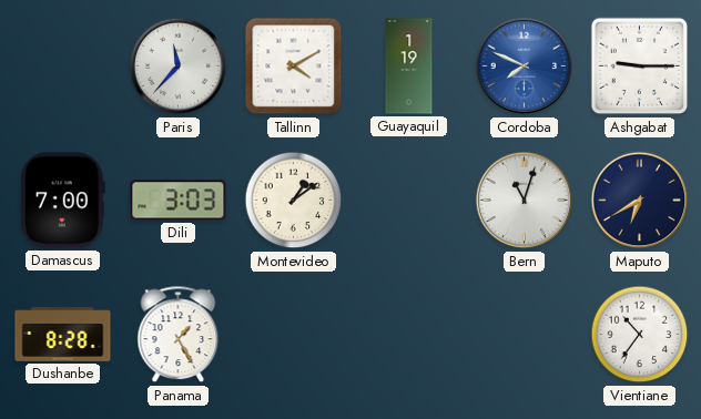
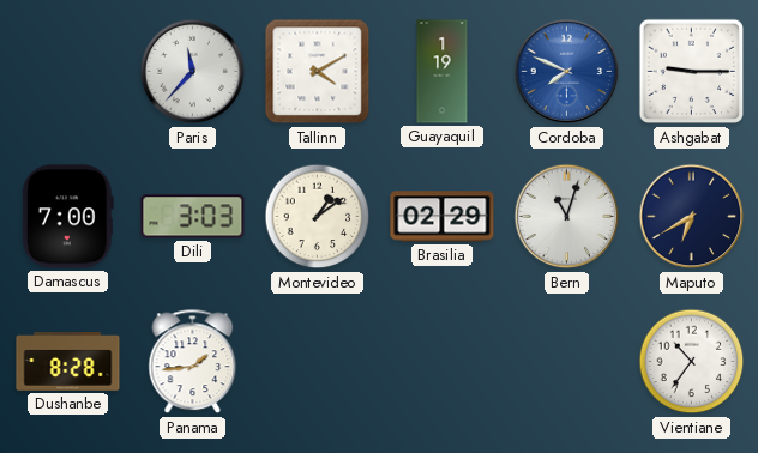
Brasilia: none -> 02:29
Panama: 1:25 -> 1:44
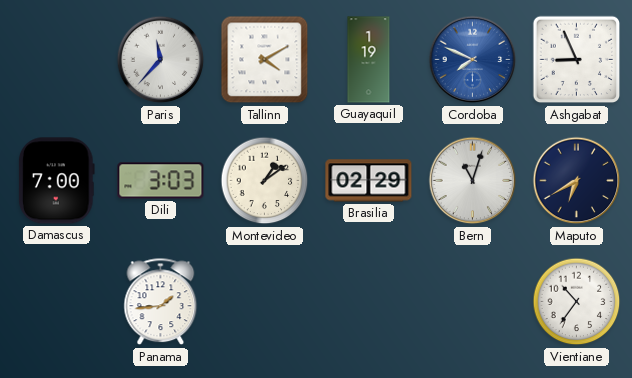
Ashgabat: 9:15 -> 8:56
Dushanbe: 8:28 -> none
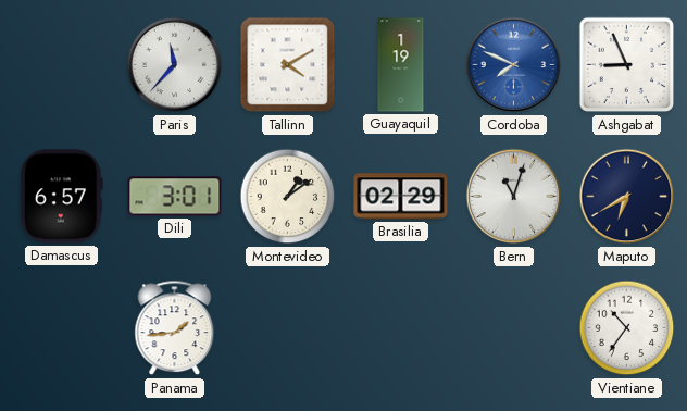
Damascus: 7:00 -> 6:57
Dili: 3:03 -> 3:01
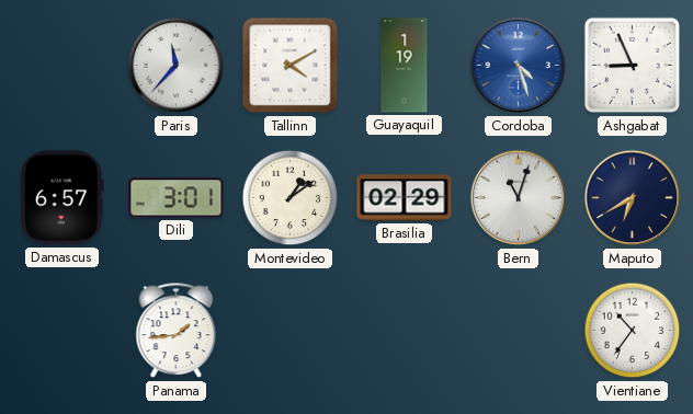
Cordoba: 7:49 -> 4:27
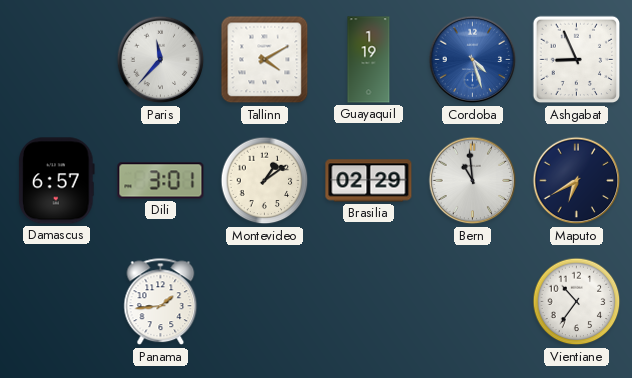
Bern: 11:03 -> 10:59
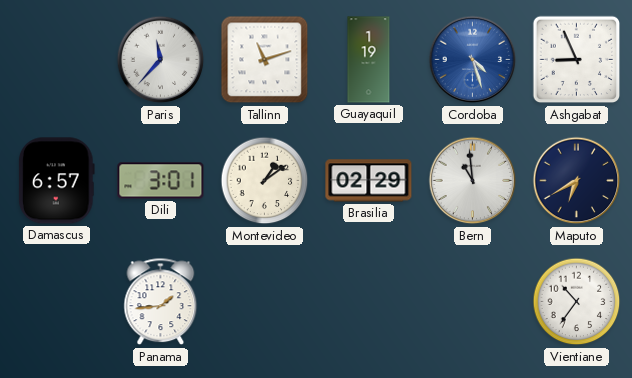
Tallinn: 4:10 -> 11:12
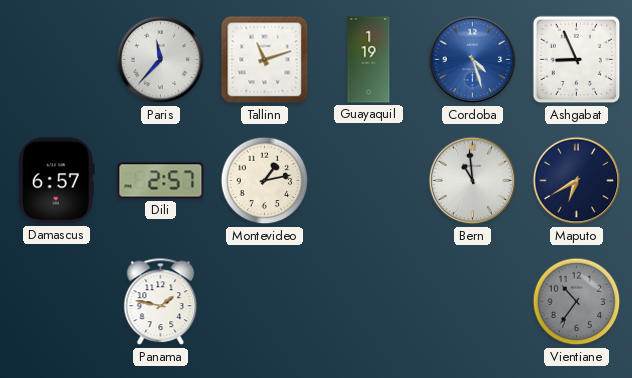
Dili: 3:01 -> 2:57
Montevideo: 1:09 -> 1:13
Brasilia: 02:29 -> none
Panama: 1:44 -> 1:47
Vientiane dial: white -> grey
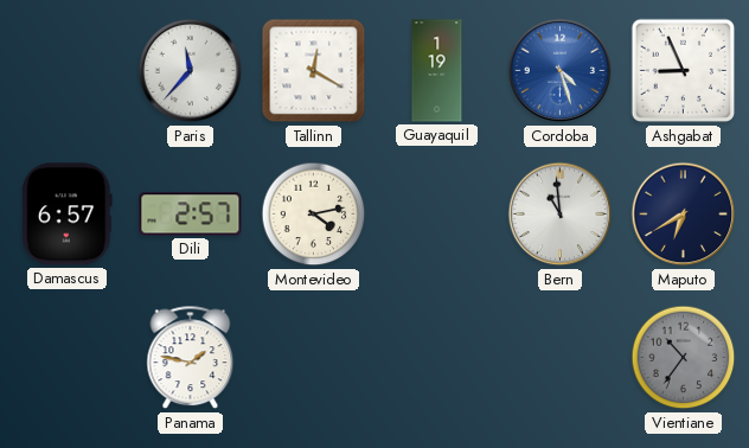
Tallinn: 11:12 -> 12:20
Montevideo: 1:13 -> 4:13
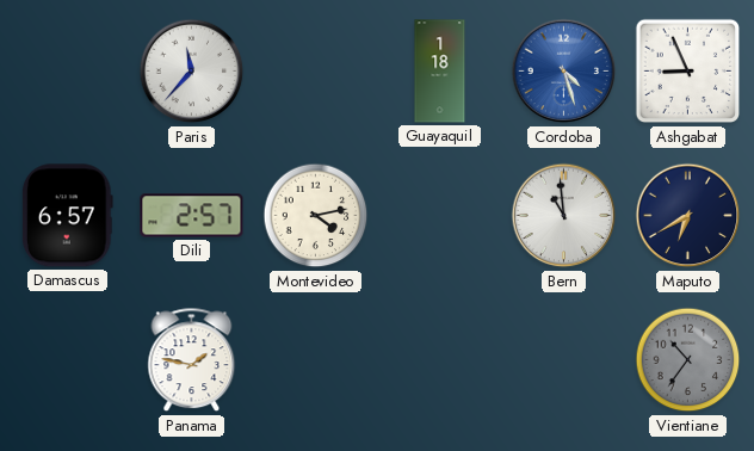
Tallinn: 12:20 -> none
Guayaquil: 1:19 -> 1:18
